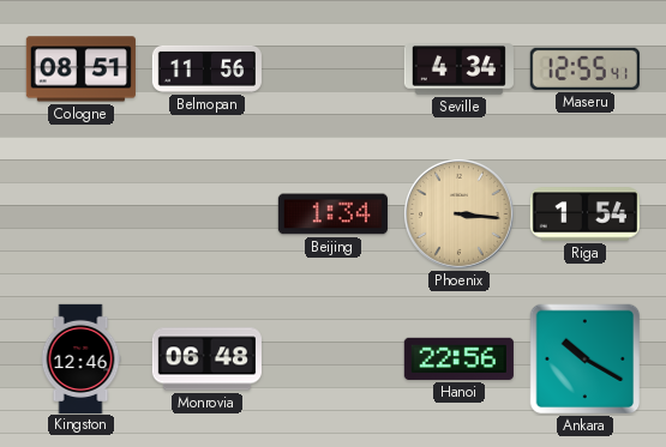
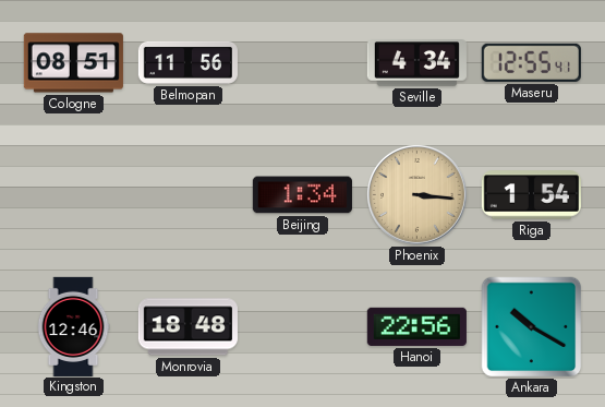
Monrovia: 06:48 -> 18:48
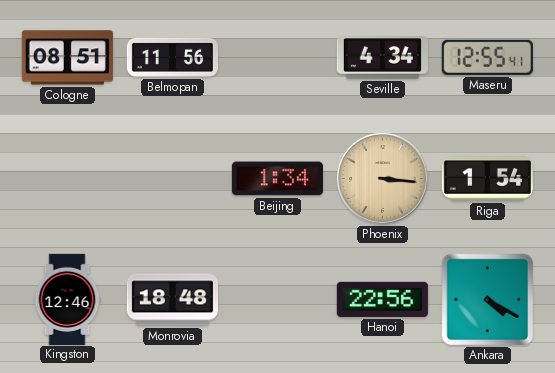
Ankara: 10:20 -> 4:20
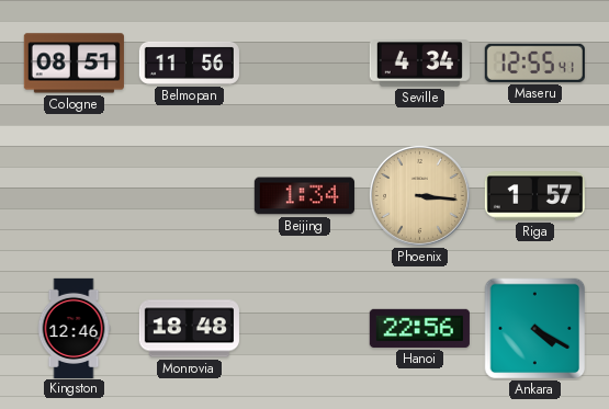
Riga: 1:54 -> 1:57
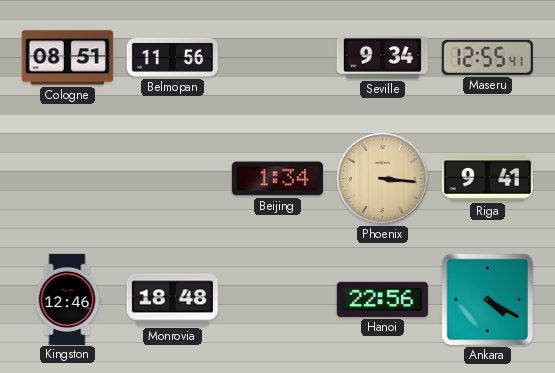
Seville: 4:34 -> 9:34
Riga: 1:57 -> 9:41
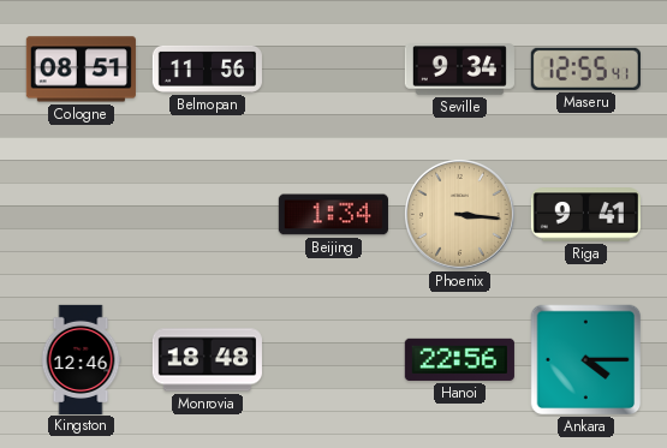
Ankara: 4:20 -> 4:15
